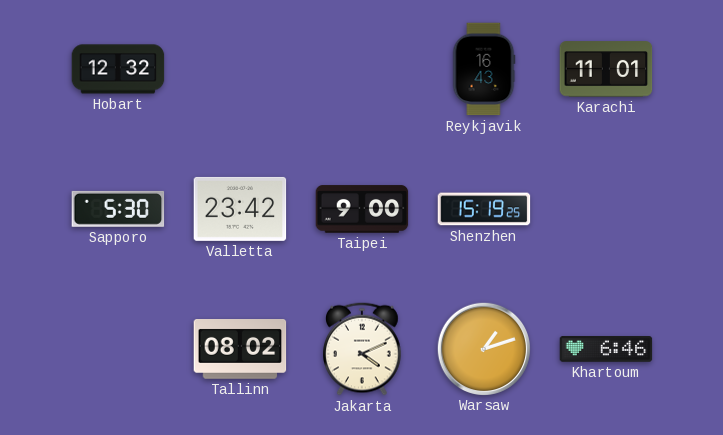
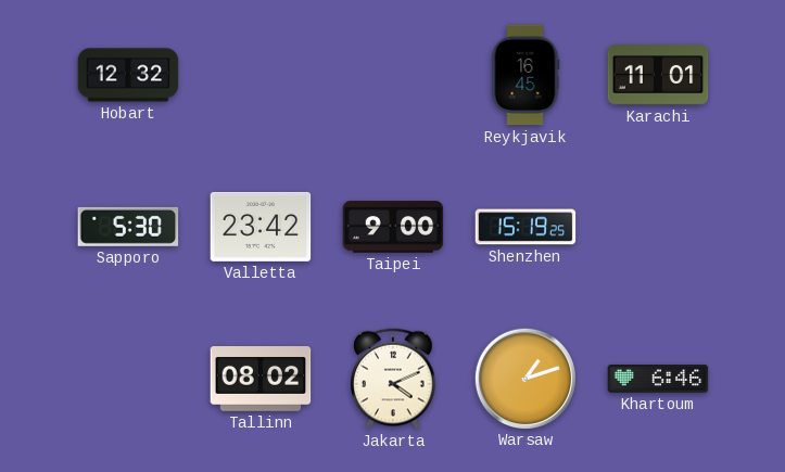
Reykjavik: 16:43 -> 16:45
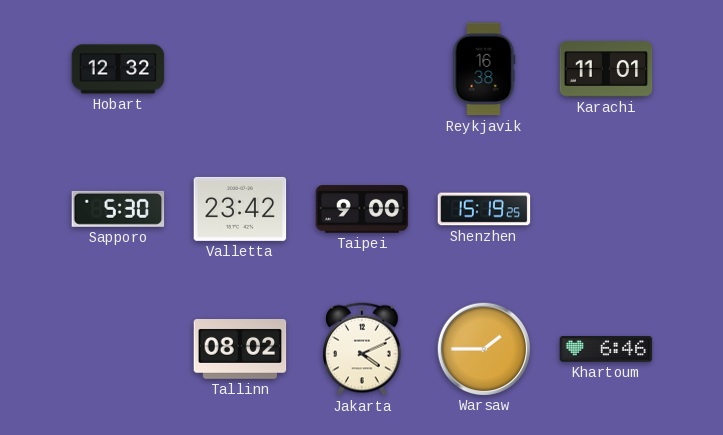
Reykjavik: 16:45 -> 16:38
Warsaw: 1:12 -> 1:45
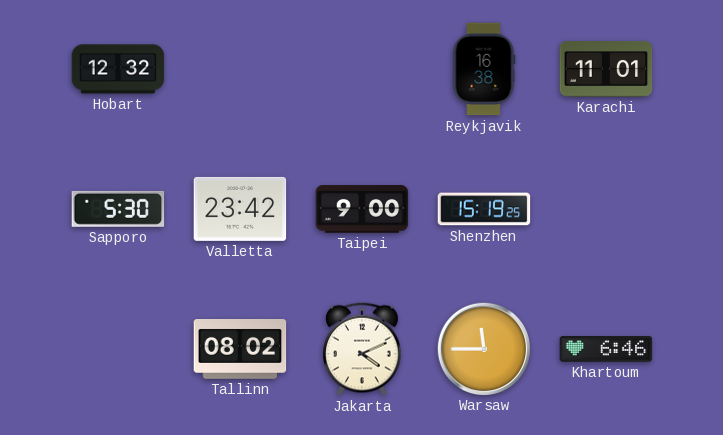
Warsaw: 1:45 -> 11:45
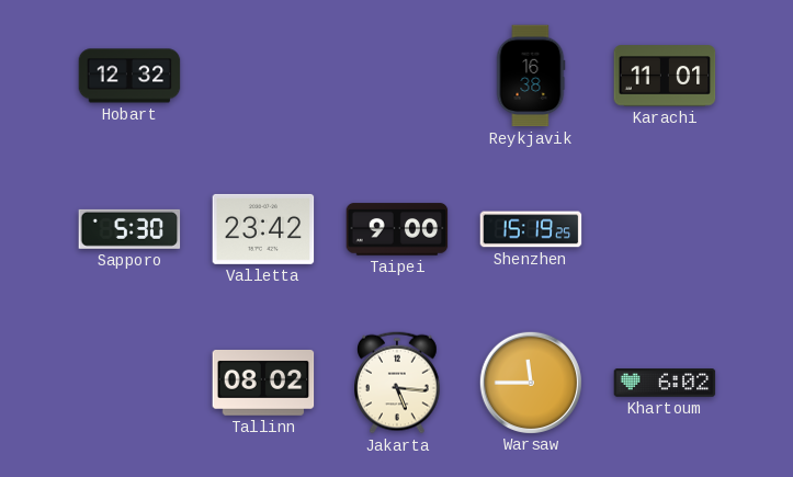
Jakarta: 4:11 -> 5:16
Khartoum: 6:46 -> 6:02
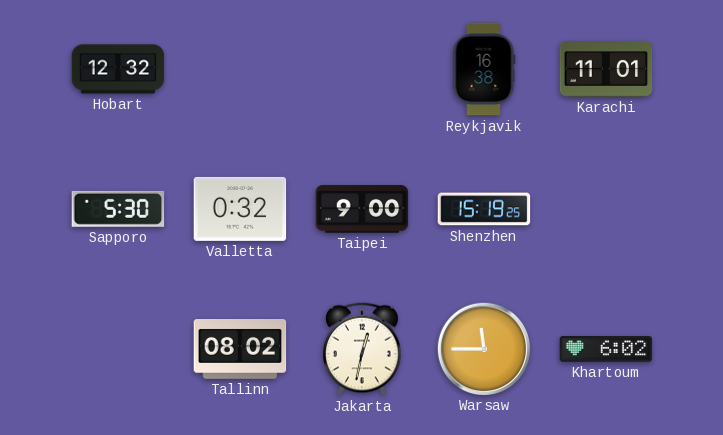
Valletta: 23:42 -> 0:32
Jakarta: 5:16 -> 12:32
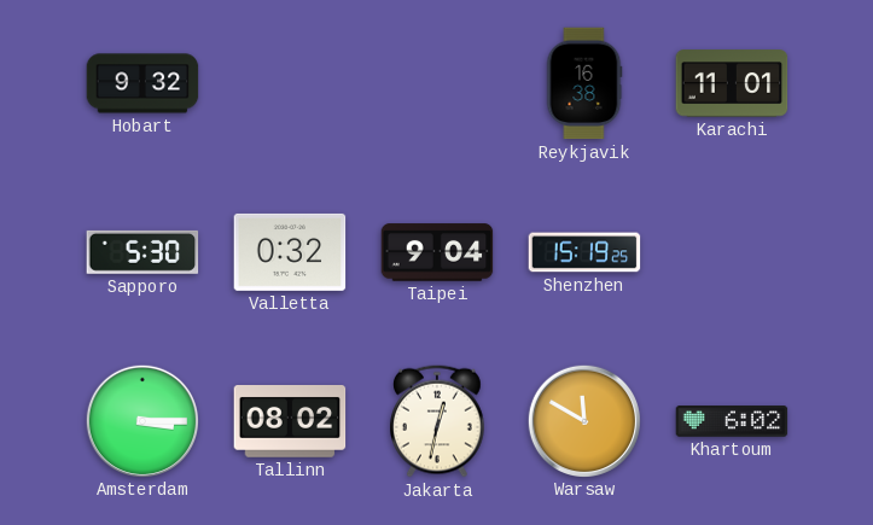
Hobart: 12:32 -> 9:32
Taipei: 9:00 -> 9:04
Amsterdam: none -> 3:15
Warsaw: 11:45 -> 11:50
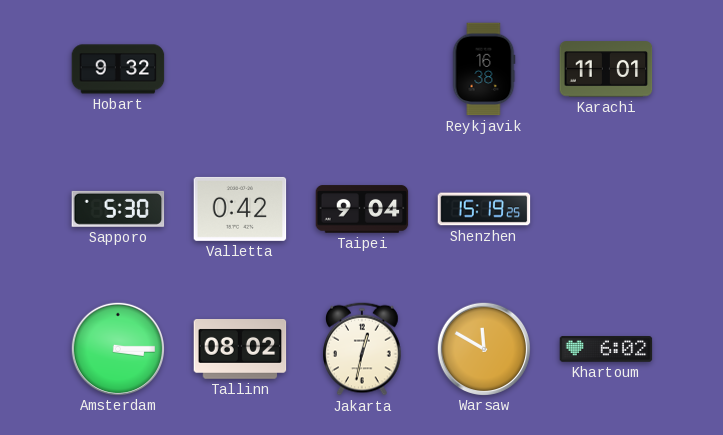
Valletta: 0:32 -> 0:42
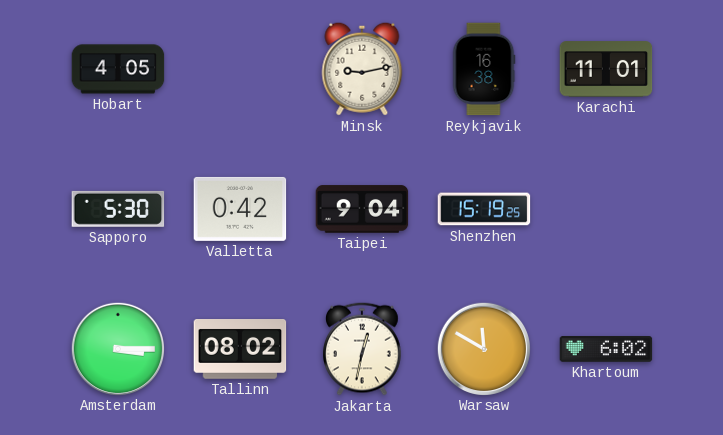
Hobart: 9:32 -> 4:05
Minsk: none -> 9:13
